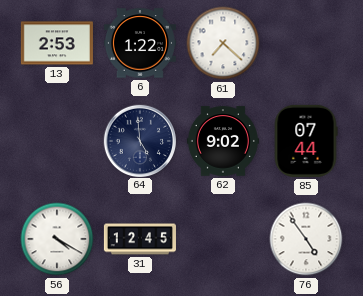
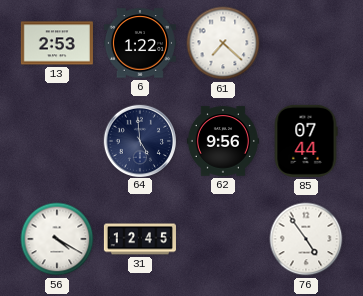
62: 9:02 -> 9:56
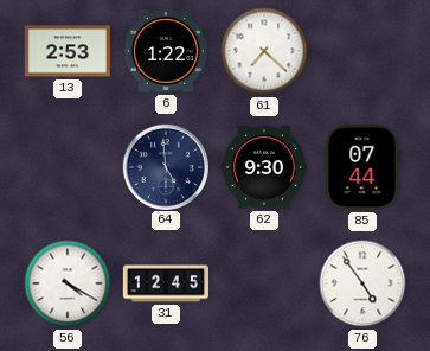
62: 9:56 -> 9:30
